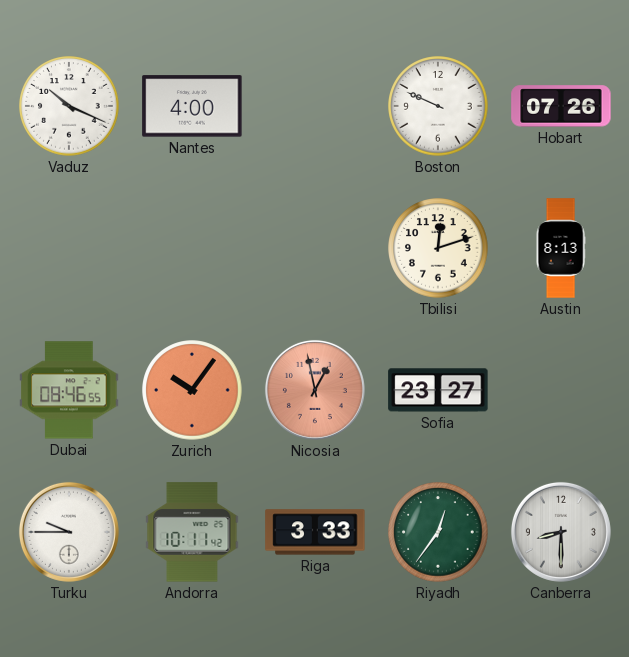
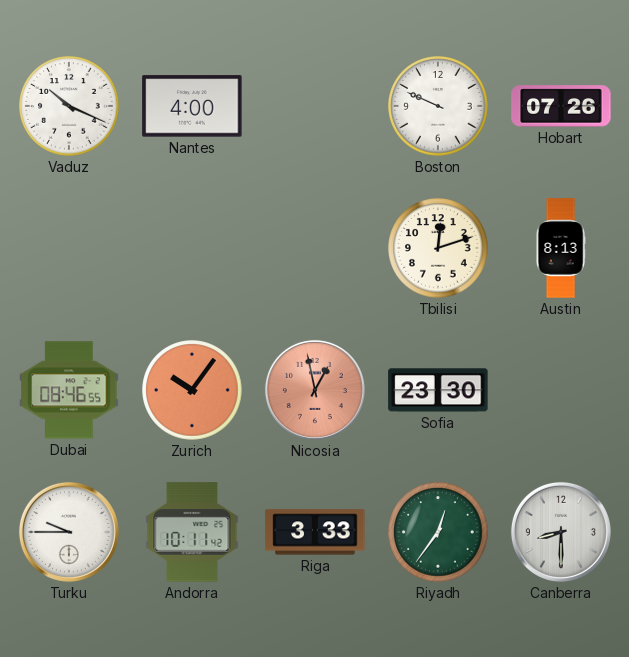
Sofia: 23:27 -> 23:30
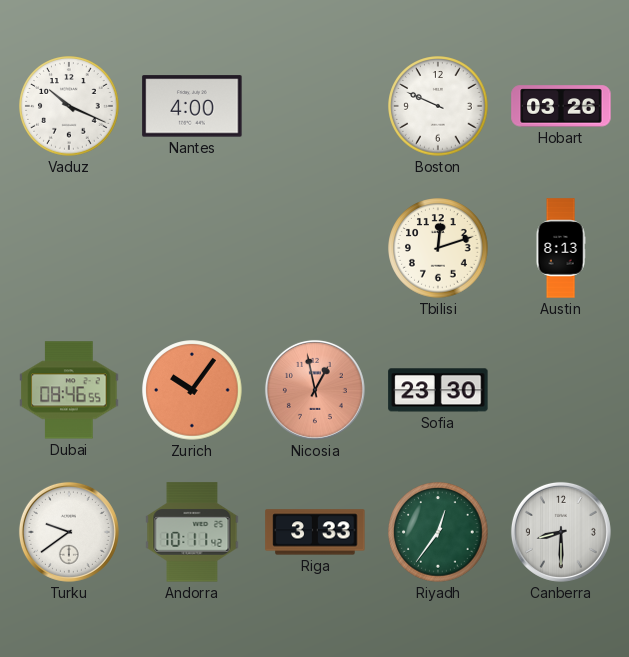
Hobart: 07:26 -> 03:26
Turku: 9:45 -> 9:39
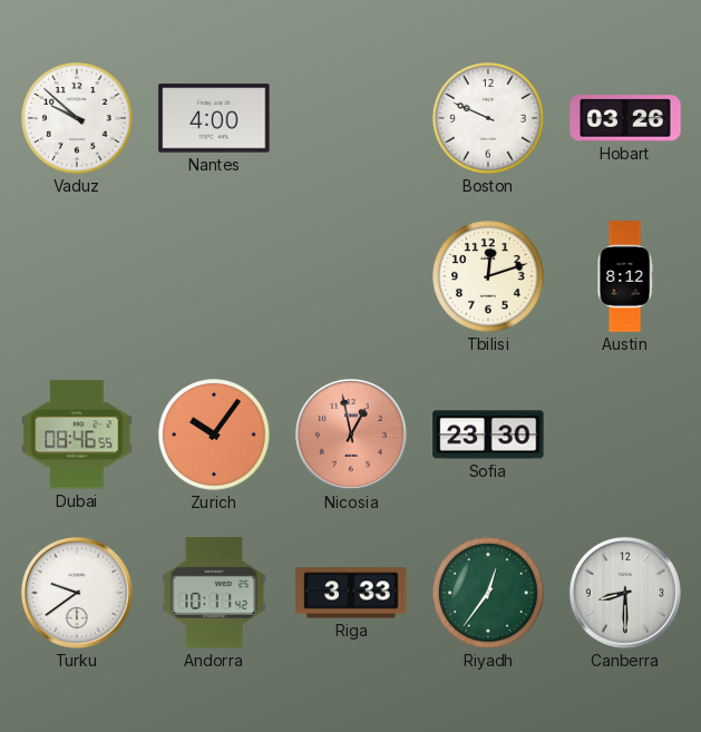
Vaduz: 10:19 -> 9:52
Austin: 8:13 -> 8:12
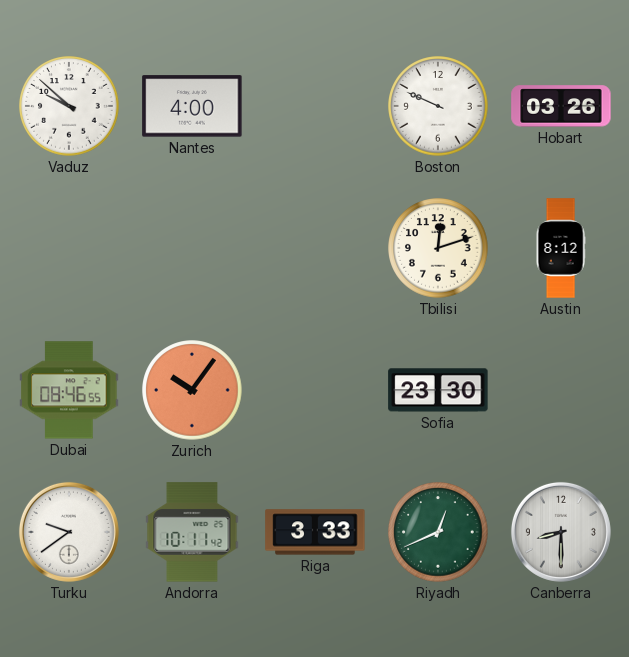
Nicosia: 12:58 -> none
Riyadh: 12:36 -> 12:41
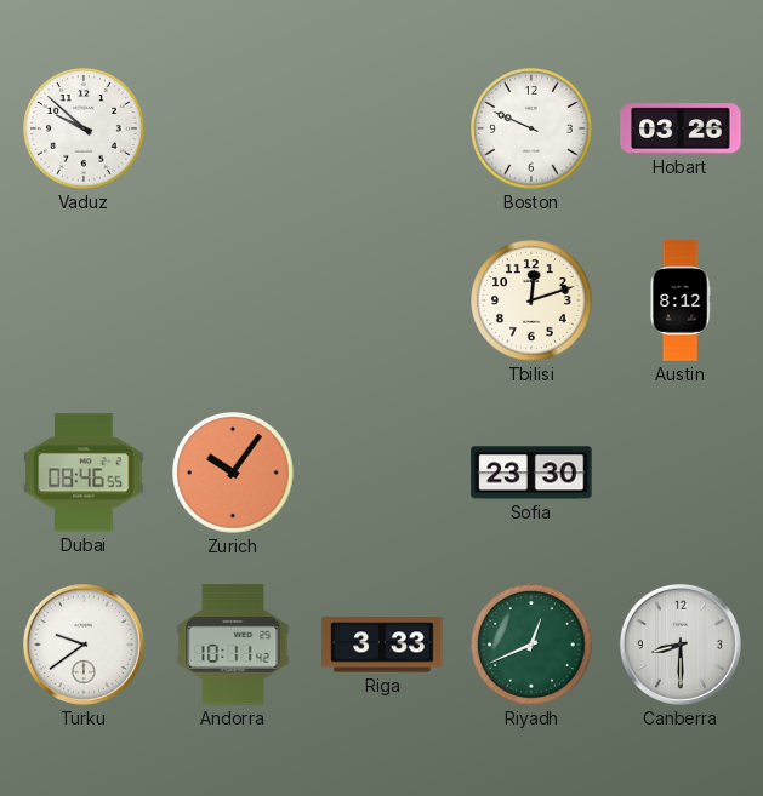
Nantes: 4:00 -> none
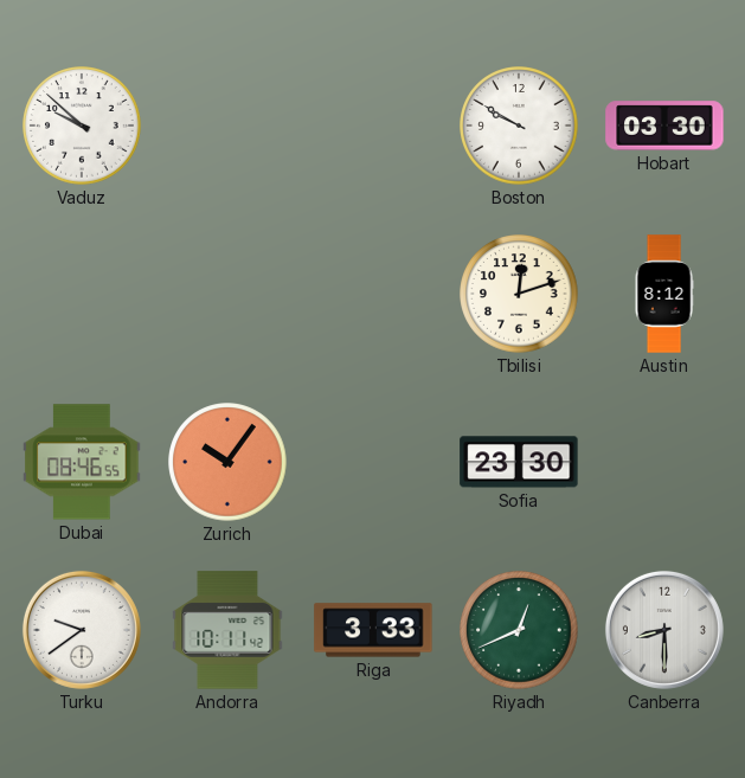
Boston: 9:49 -> 9:50
Hobart: 03:26 -> 03:30
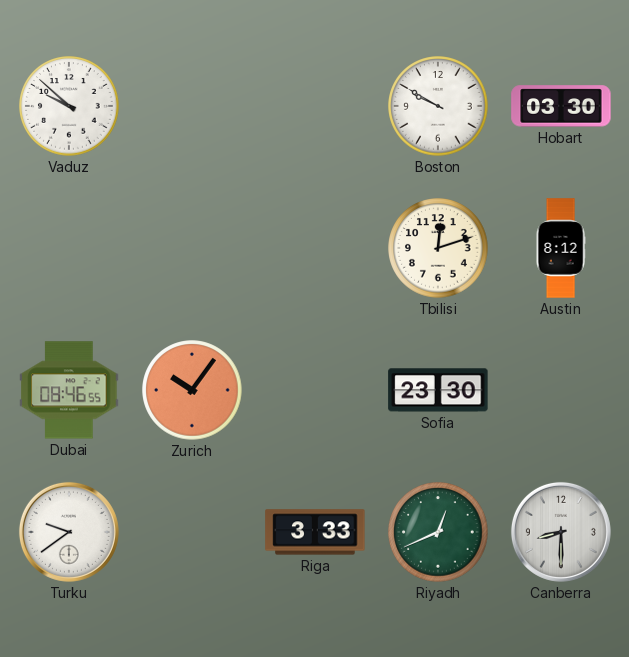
Andorra: 10:11 -> none
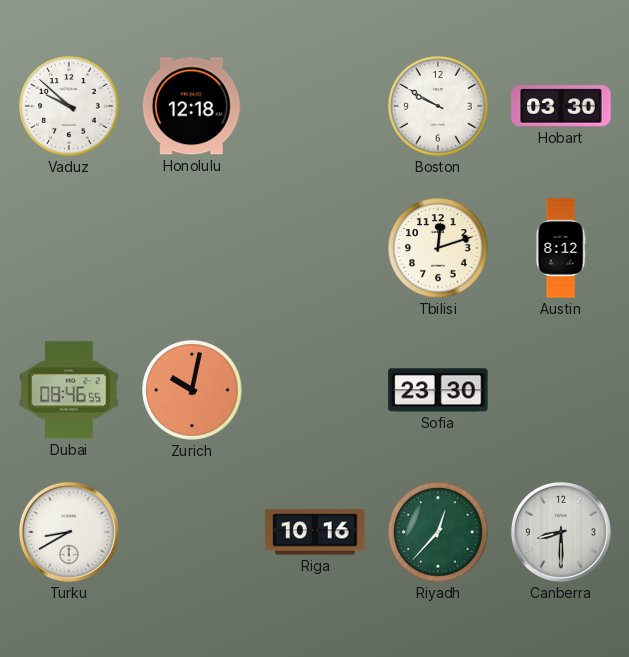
Honolulu: none -> 12:18
Zurich: 10:06 -> 10:02
Turku: 9:39 -> 8:40
Riga: 3:33 -> 10:16
Riyadh: 12:41 -> 12:37
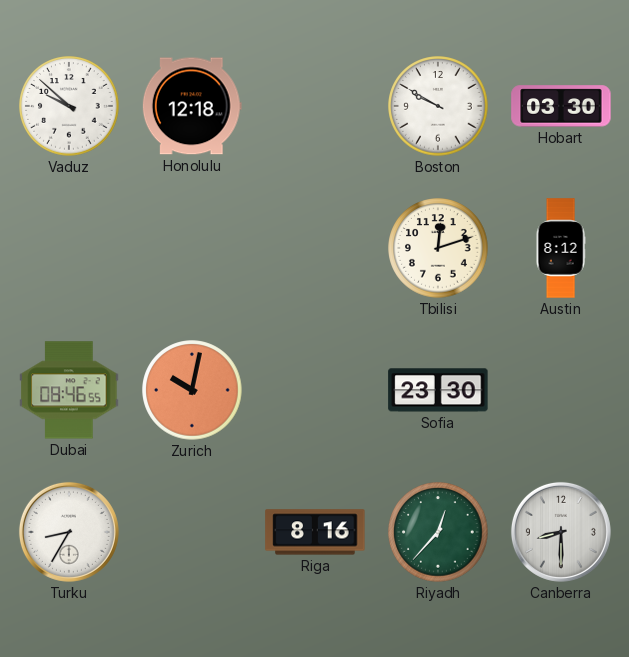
Turku: 8:40 -> 8:35
Riga: 10:16 -> 8:16
